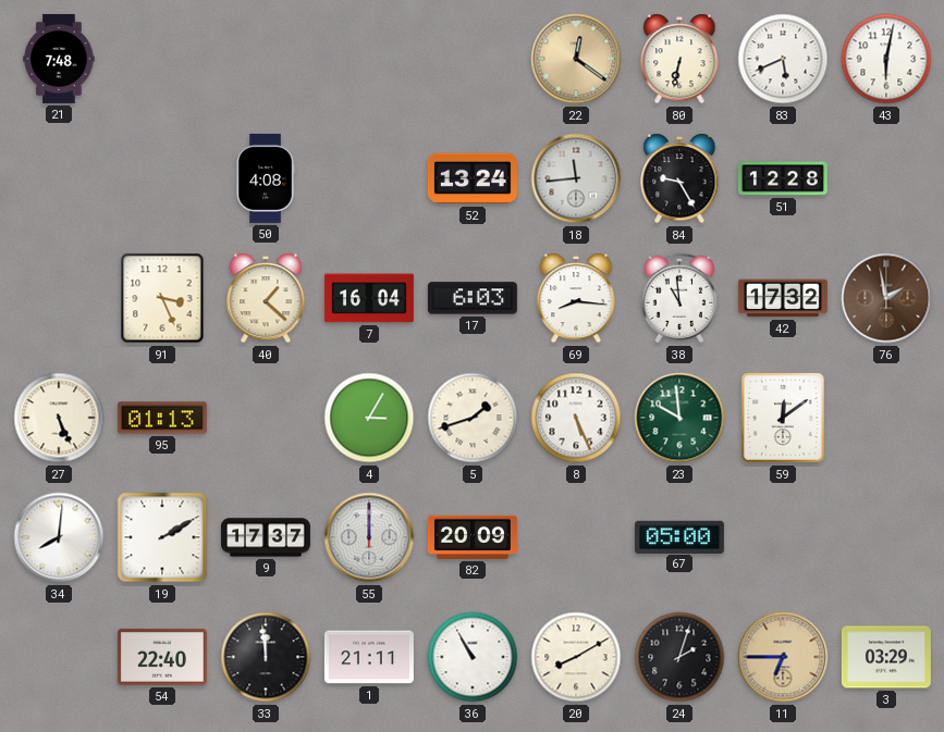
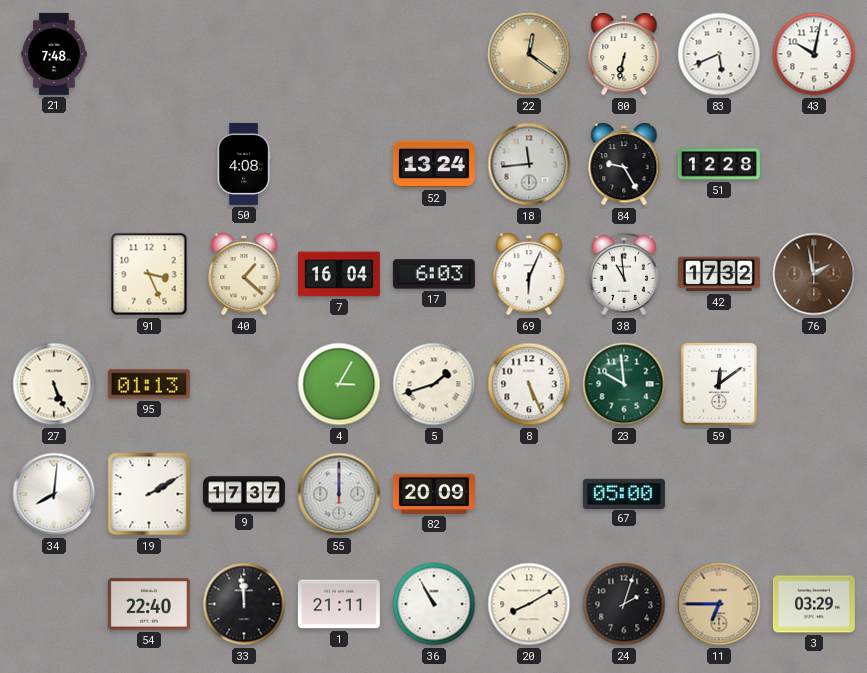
43: 6:02 -> 10:02
69: 8:16 -> 6:04
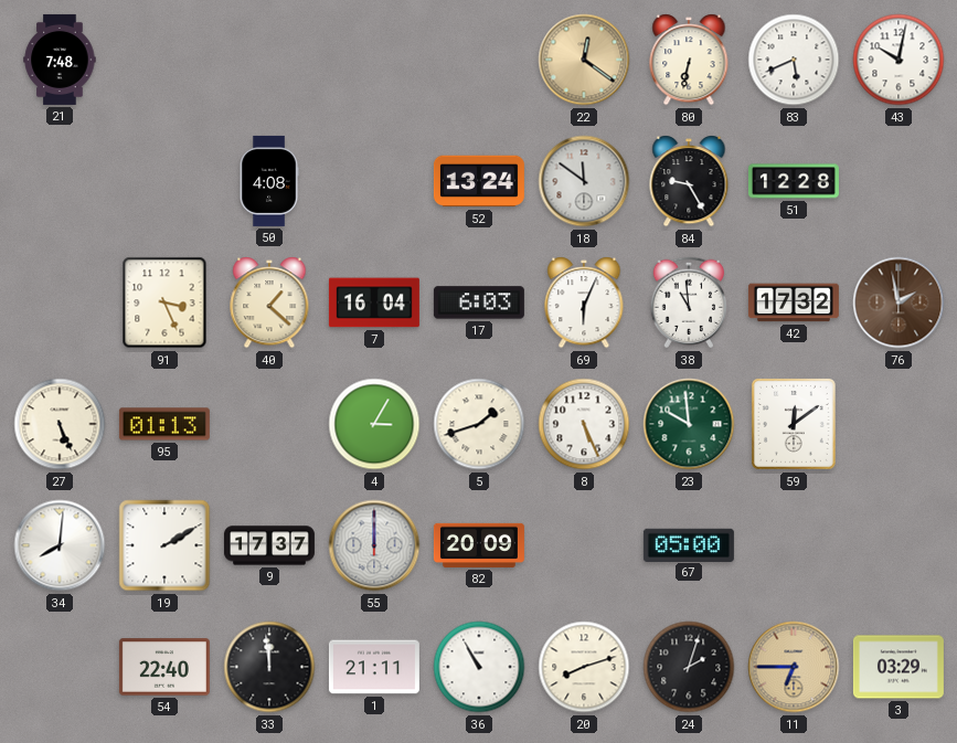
18: 11:44 -> 11:51
20: 8:10 -> 8:12
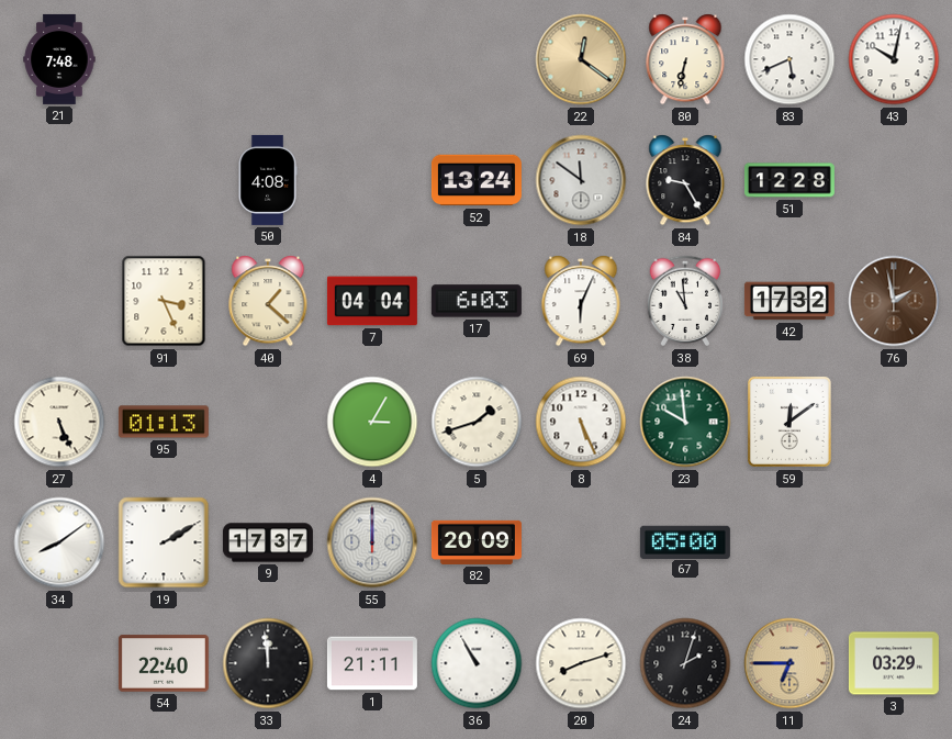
7: 16:04 -> 04:04
34: 8:01 -> 8:09
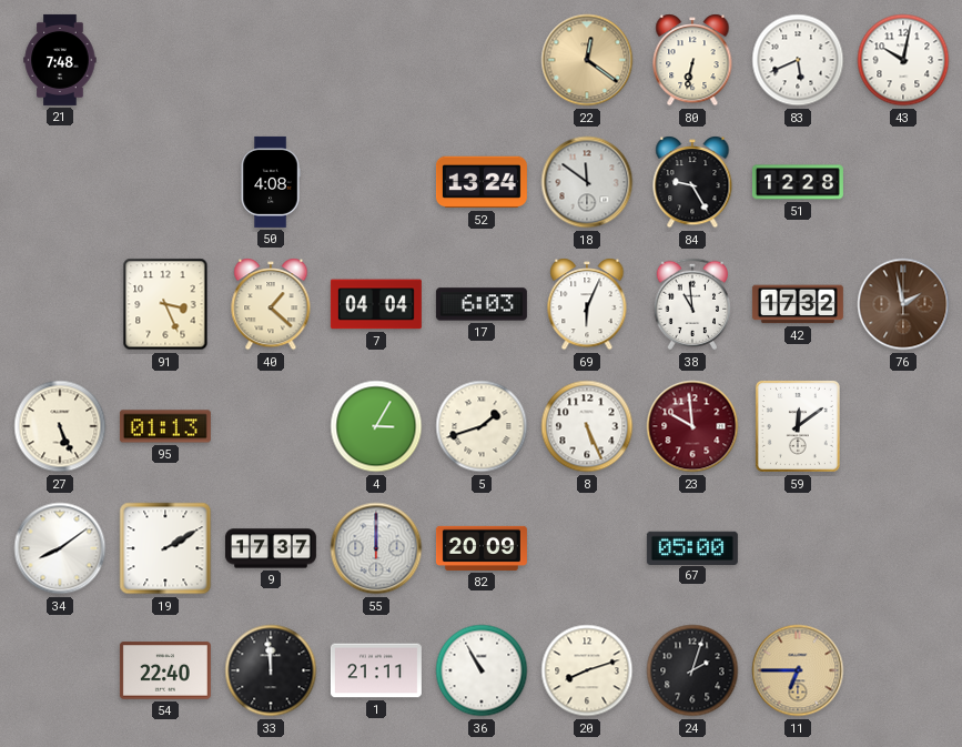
23 dial: green -> burgundy
3: 03:29 -> none
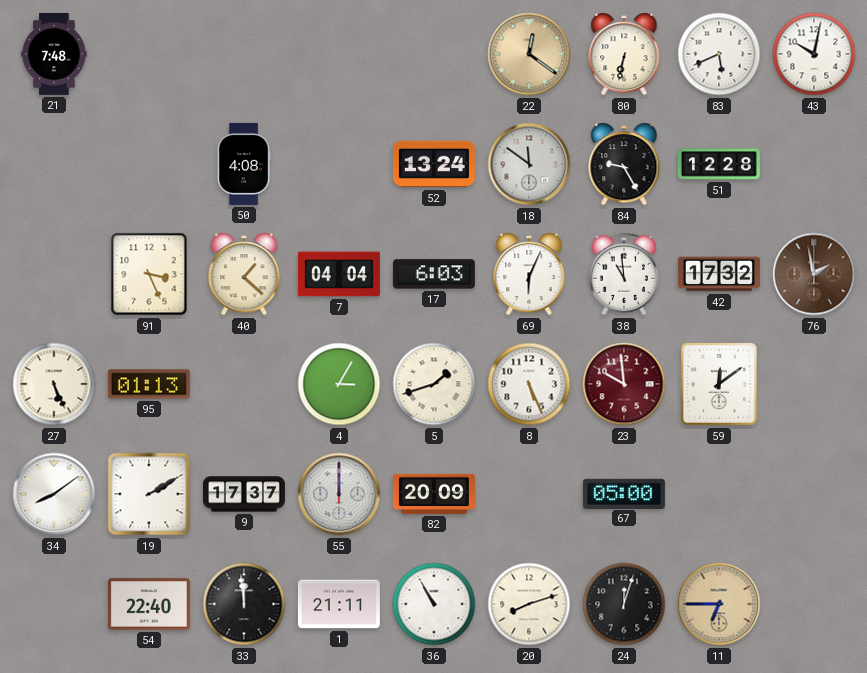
24: 2:03 -> 12:03
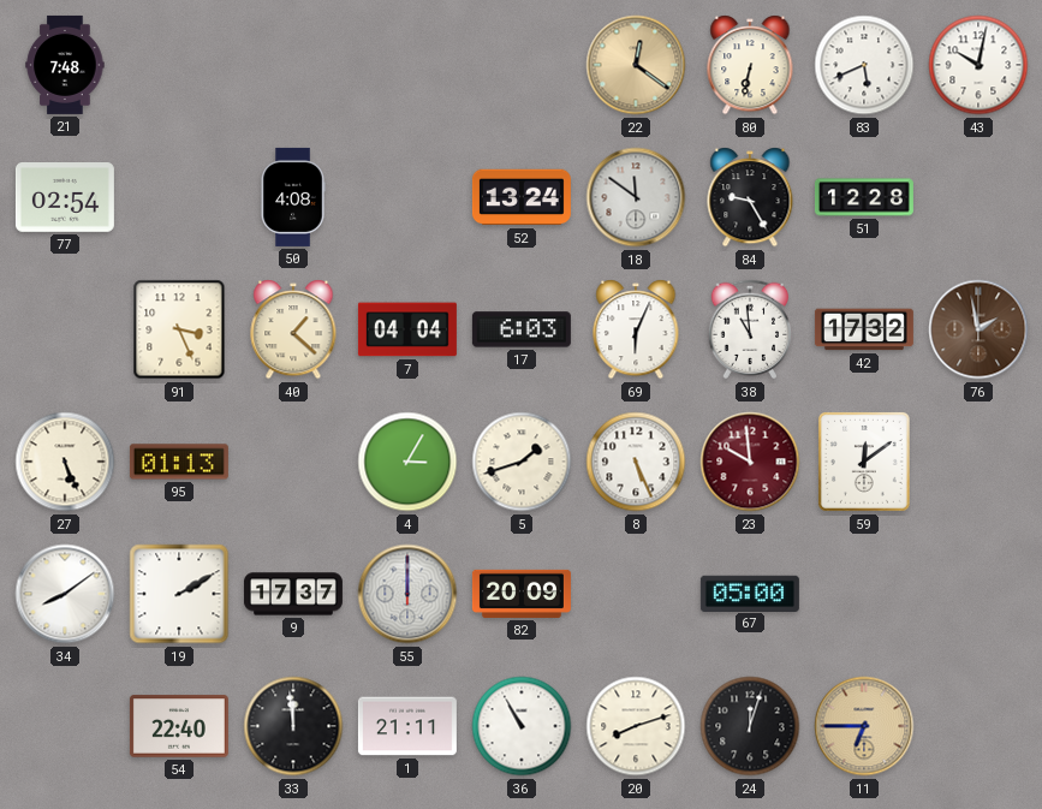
77: none -> 02:54
